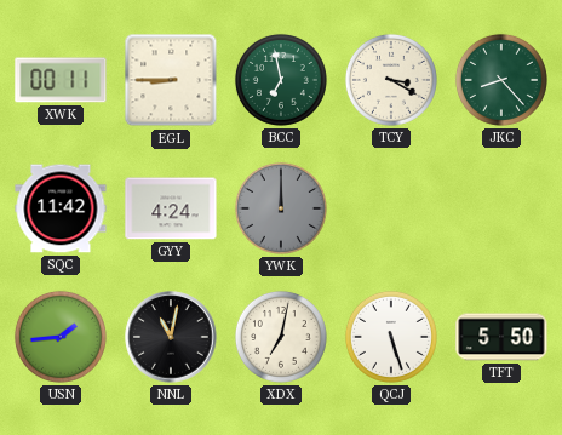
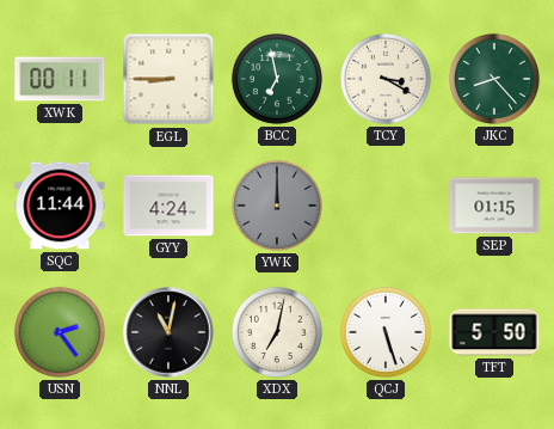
SQC: 11:42 -> 11:44
SEP: none -> 01:15
USN: 1:44 -> 2:24
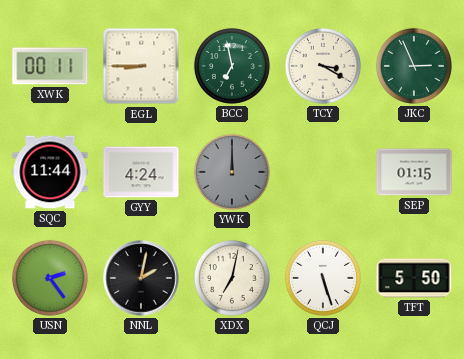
JKC: 8:23 -> 2:56
NNL: 11:02 -> 2:02
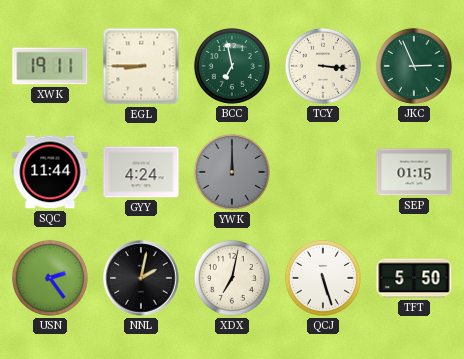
XWK: 00:11 -> 19:11
TCY: 3:20 -> 3:16
